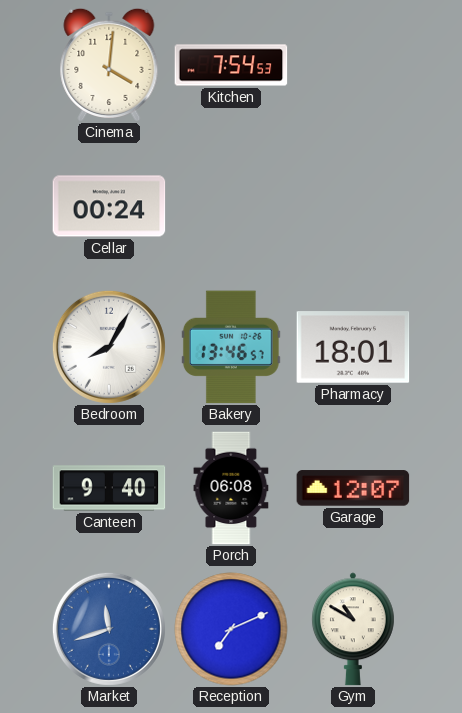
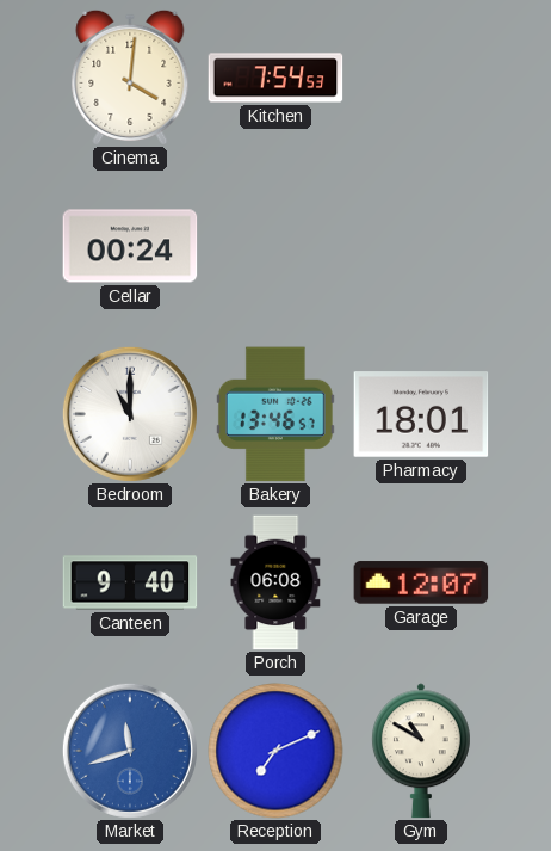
Bedroom: 8:05 -> 11:00
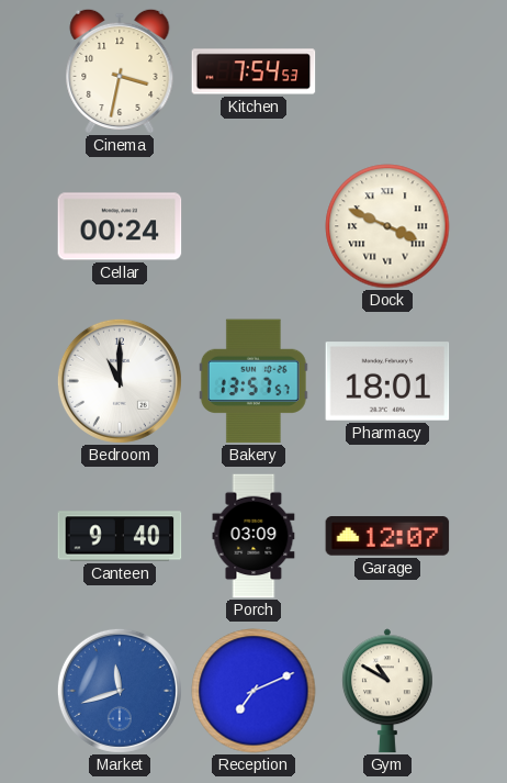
Cinema: 4:01 -> 3:32
Dock: none -> 3:49
Bakery: 13:46 -> 13:57
Porch: 06:08 -> 03:09
